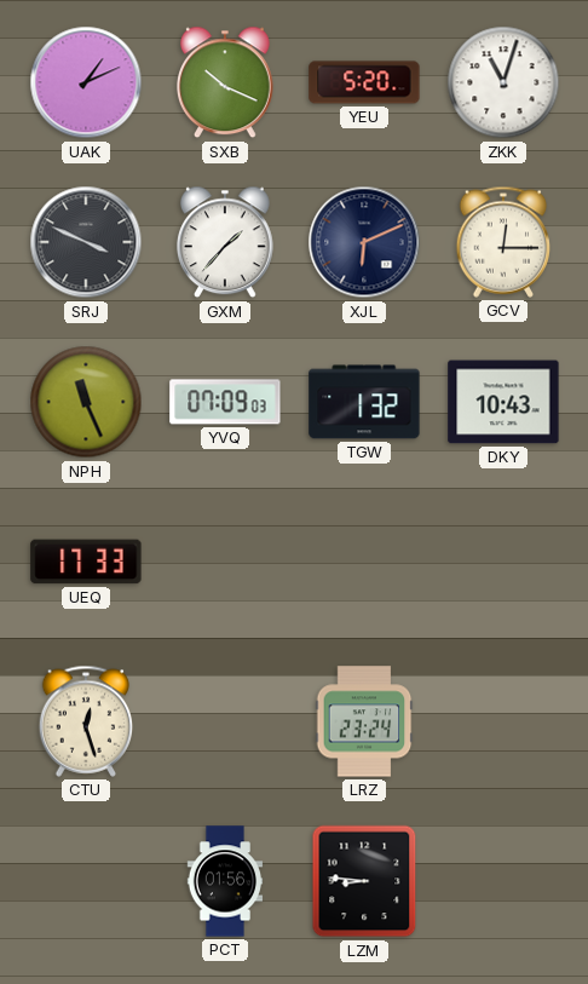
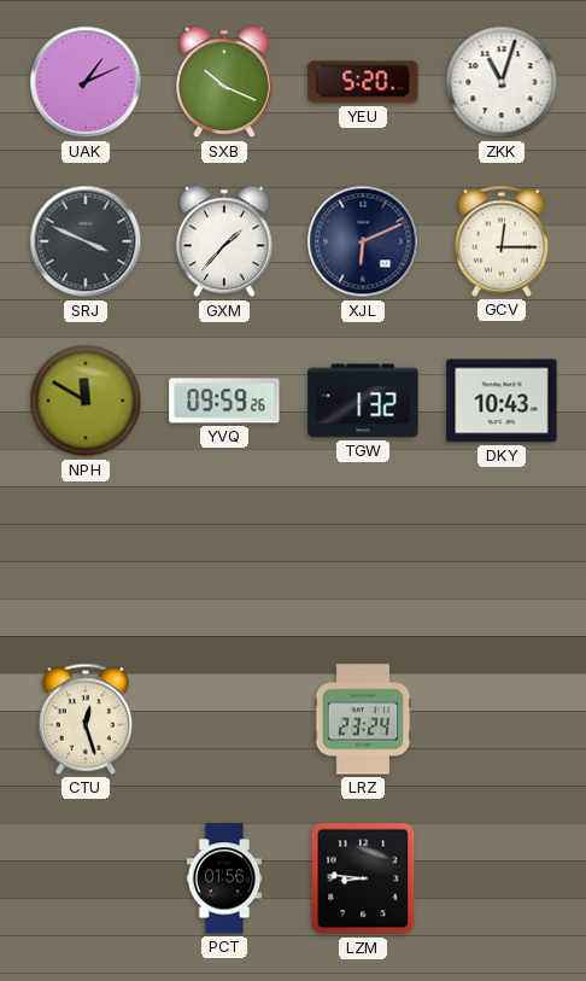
NPH: 11:26 -> 11:50
YVQ: 07:09 -> 09:59
UEQ: 17:33 -> none
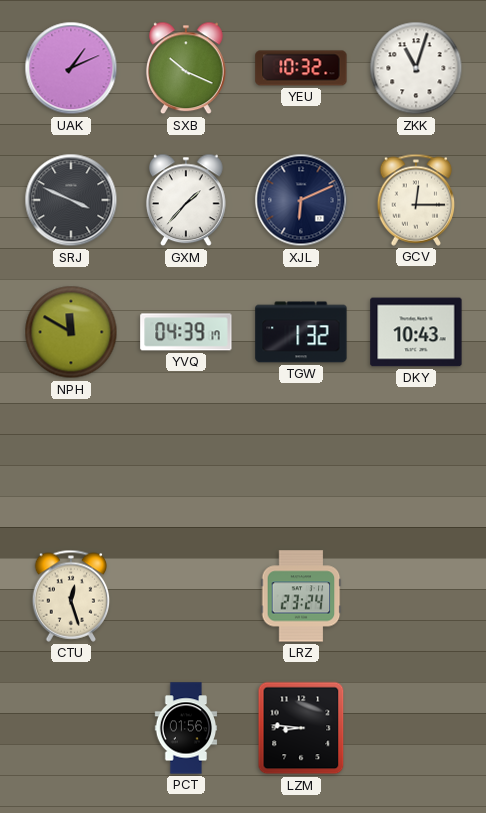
YEU: 5:20 -> 10:32
YVQ: 09:59 -> 04:39
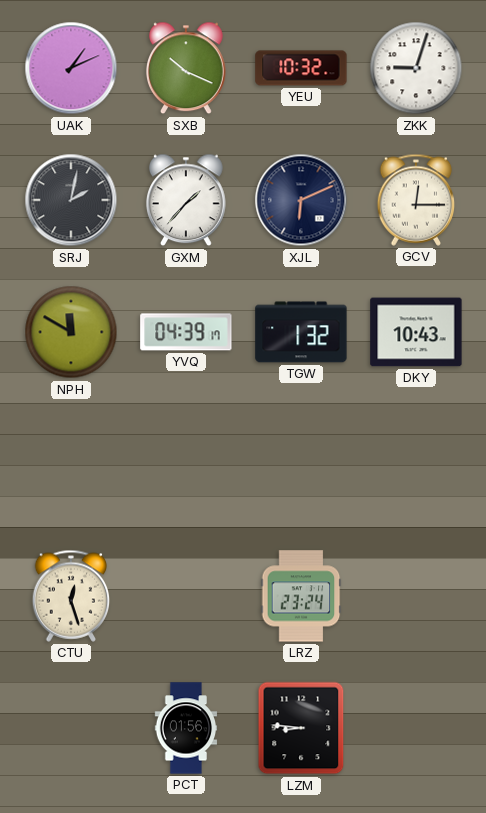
ZKK: 11:03 -> 9:03
SRJ: 3:49 -> 2:02
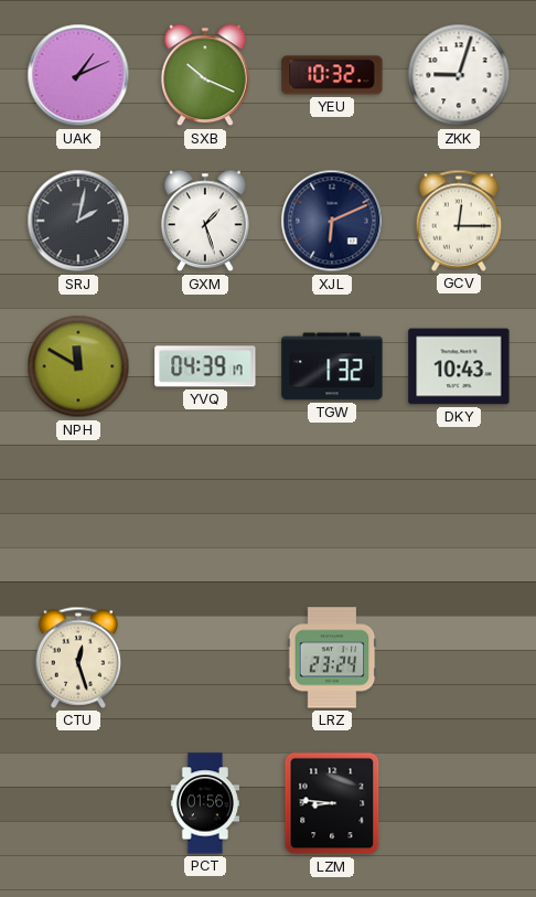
GXM: 1:37 -> 1:27
